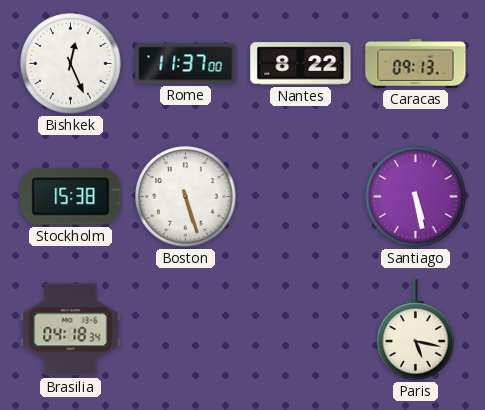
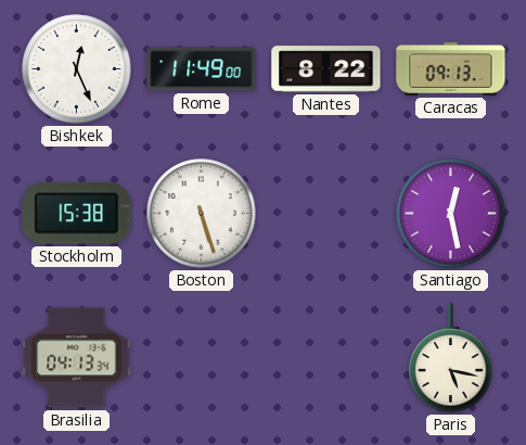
Rome: 11:37 -> 11:49
Santiago: 5:28 -> 12:28
Brasilia: 04:18 -> 04:13
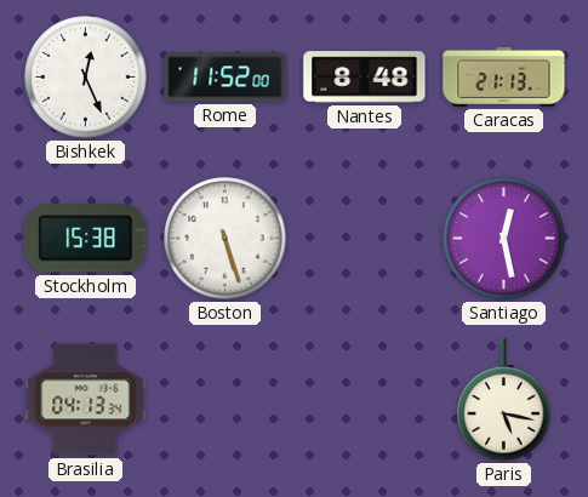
Rome: 11:49 -> 11:52
Nantes: 8:22 -> 8:48
Caracas: 09:13 -> 21:13
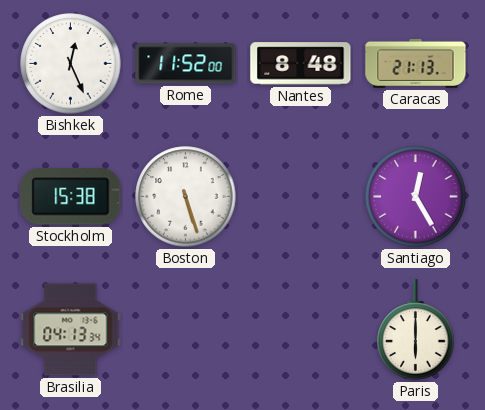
Santiago: 12:28 -> 12:25
Paris: 5:17 -> 6:00
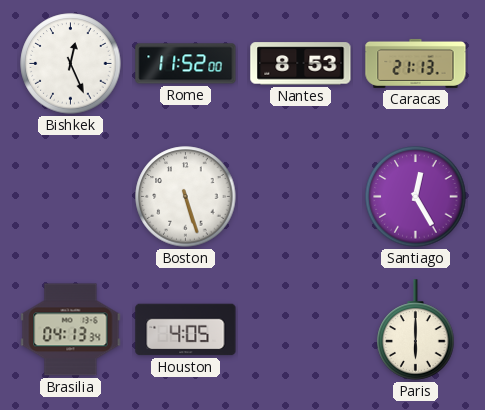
Nantes: 8:48 -> 8:53
Stockholm: 15:38 -> none
Houston: none -> 4:05
